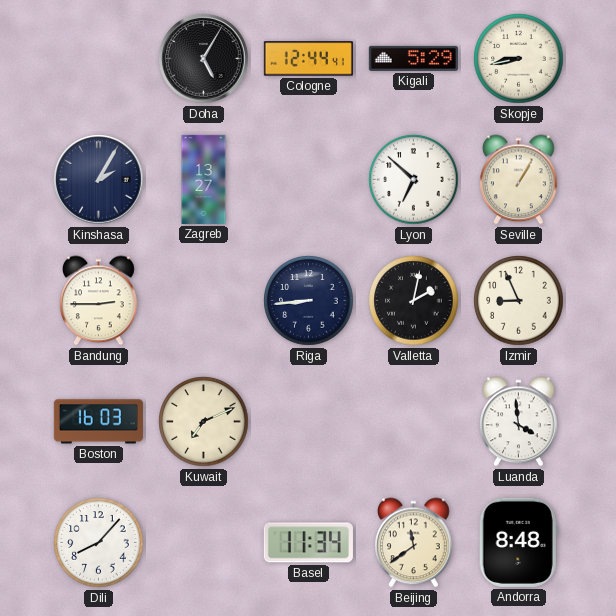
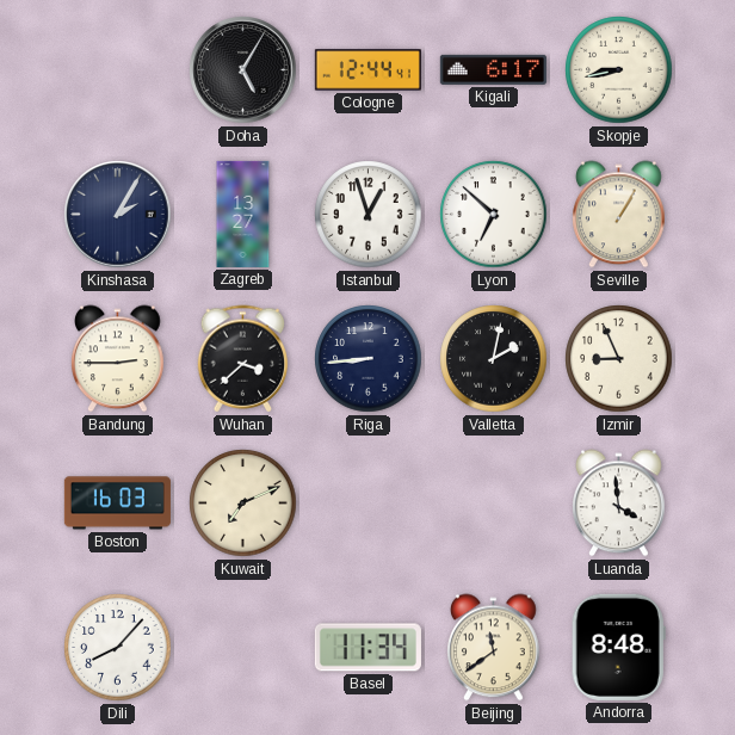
Kigali: 5:29 -> 6:17
Istanbul: none -> 12:57
Wuhan: none -> 3:38
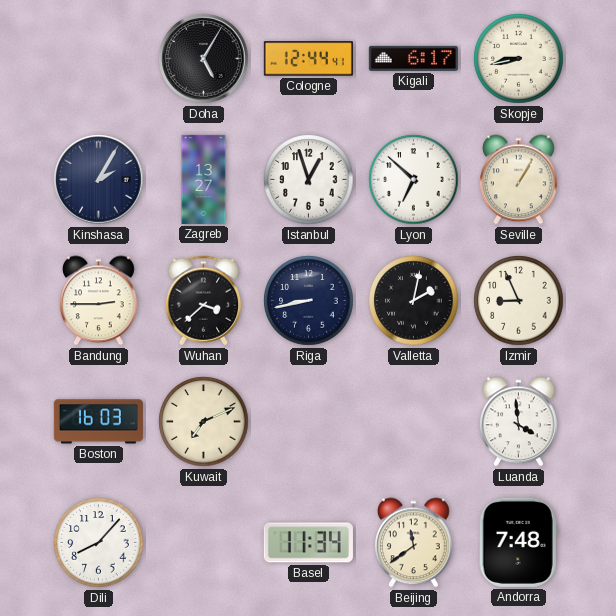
Riga: 8:44 -> 8:43
Andorra: 8:48 -> 7:48
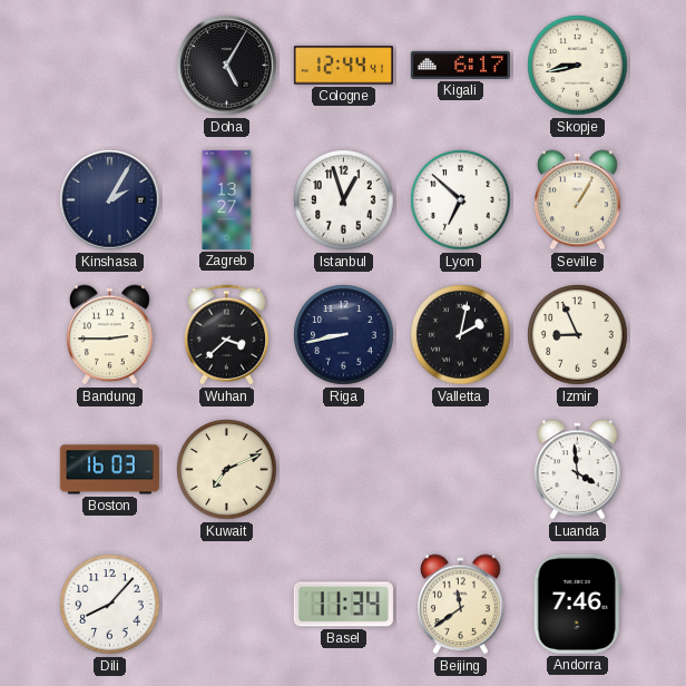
Andorra: 7:48 -> 7:46
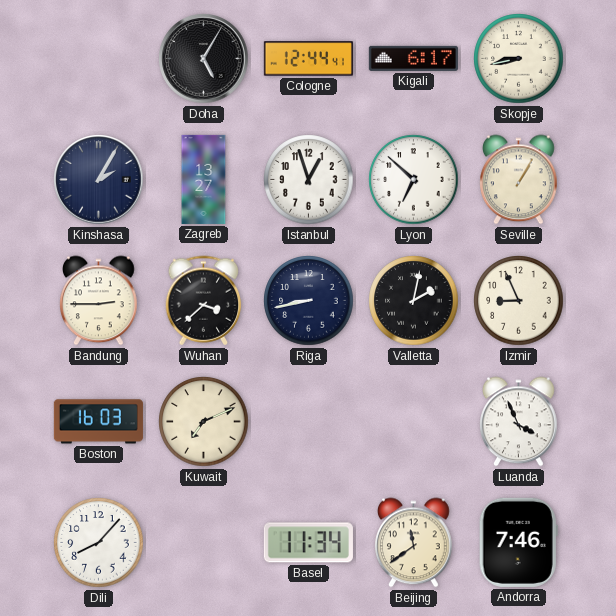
Luanda: 3:59 -> 3:56
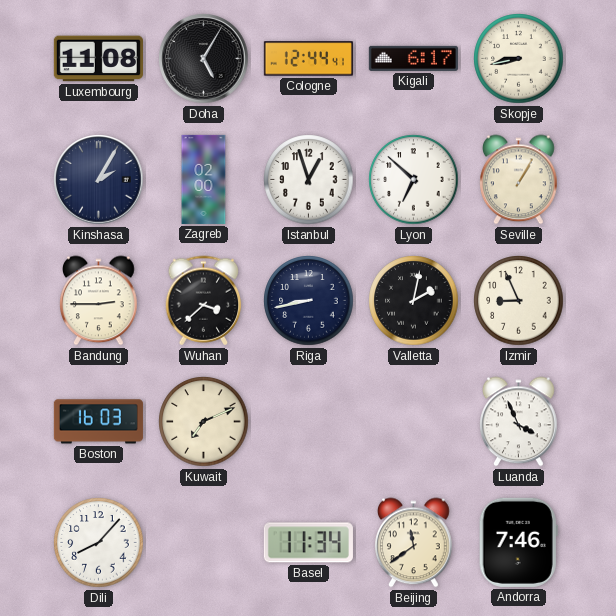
Luxembourg: none -> 11:08
Zagreb: 13:27 -> 02:00
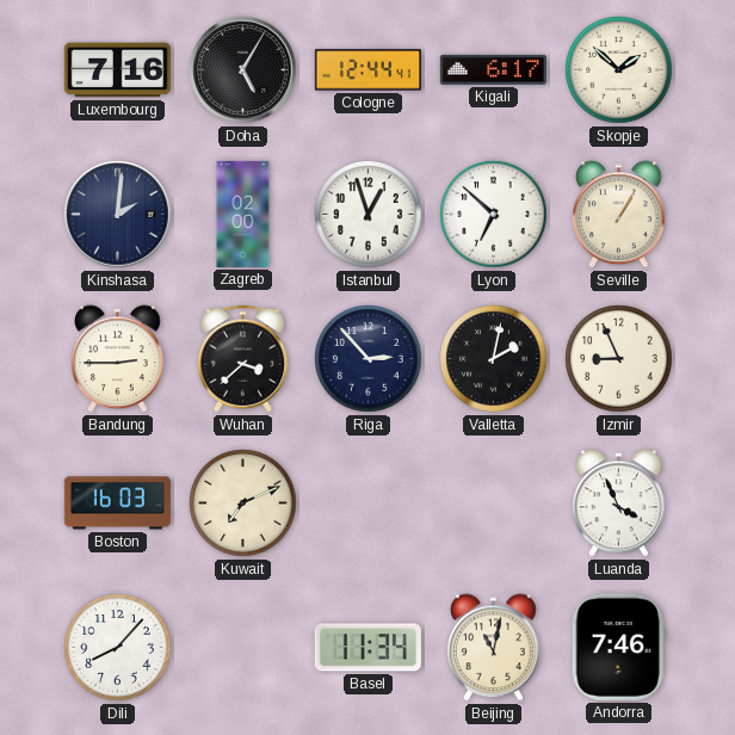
Luxembourg: 11:08 -> 7:16
Skopje: 8:43 -> 1:52
Kinshasa: 2:05 -> 2:01
Riga: 8:43 -> 2:53
Beijing: 11:39 -> 11:02
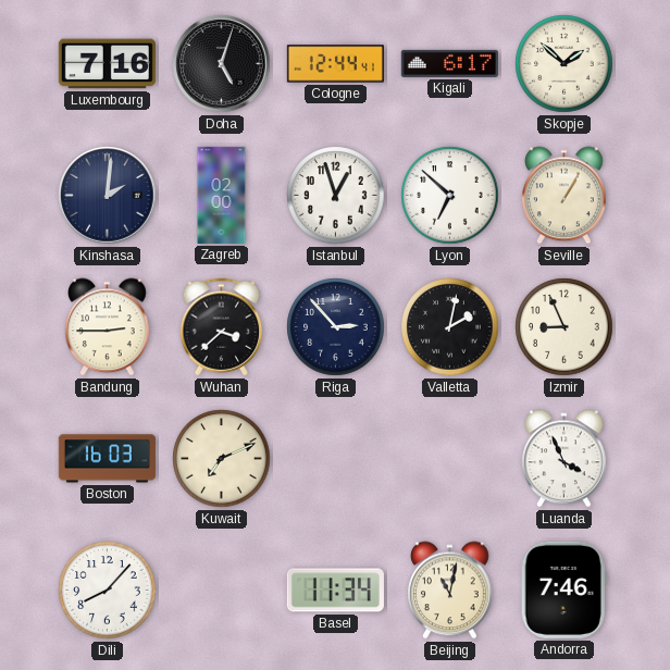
Doha: 5:05 -> 5:03
